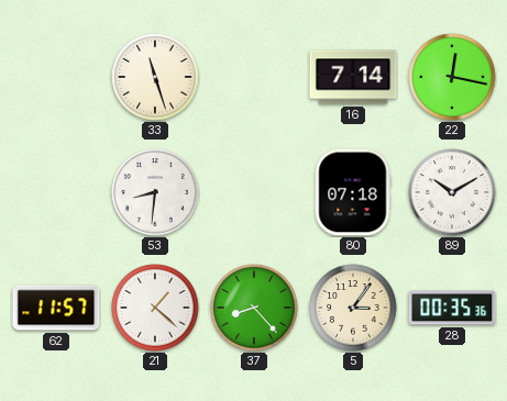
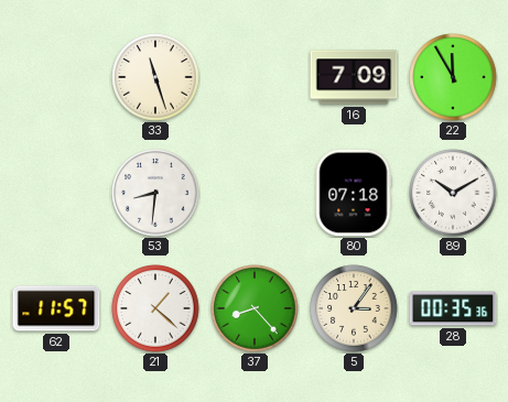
16: 7:14 -> 7:09
22: 12:17 -> 11:55
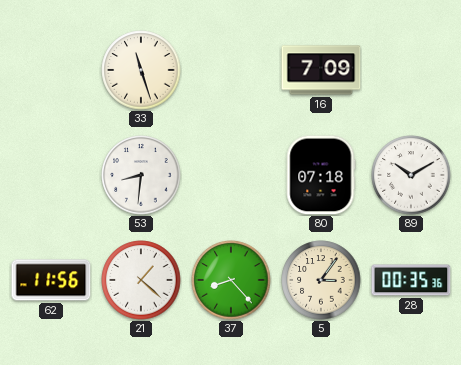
22: 11:55 -> none
62: 11:57 -> 11:56
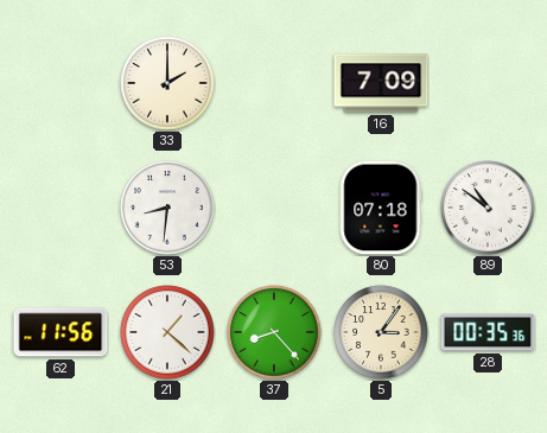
33: 11:27 -> 2:00
89: 10:10 -> 10:51
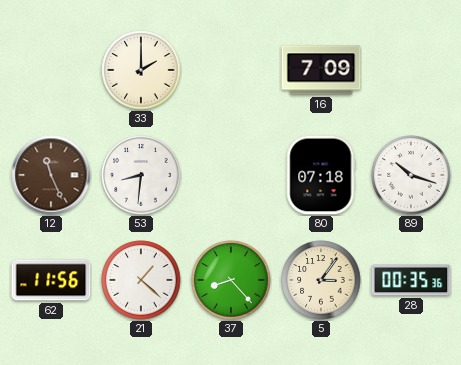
12: none -> 11:26
89: 10:51 -> 10:18
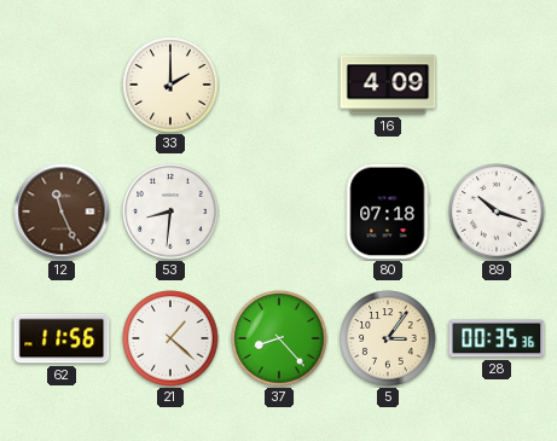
16: 7:09 -> 4:09
